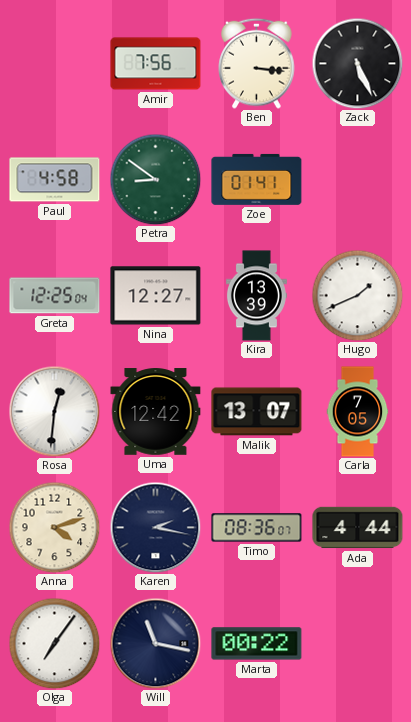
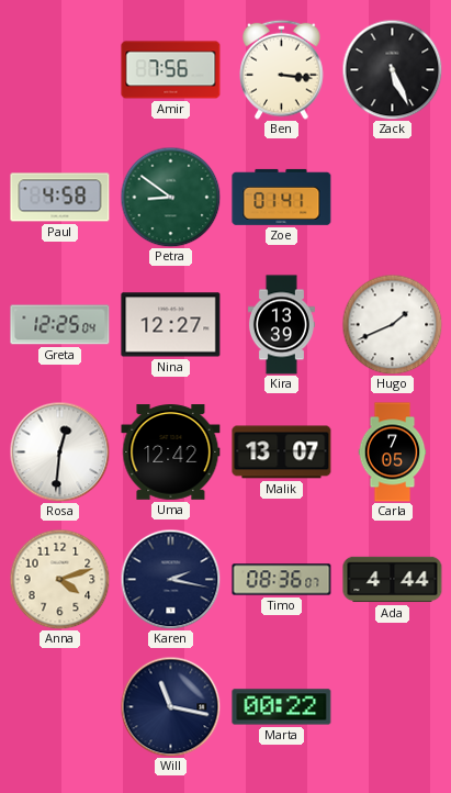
Olga: 7:06 -> none
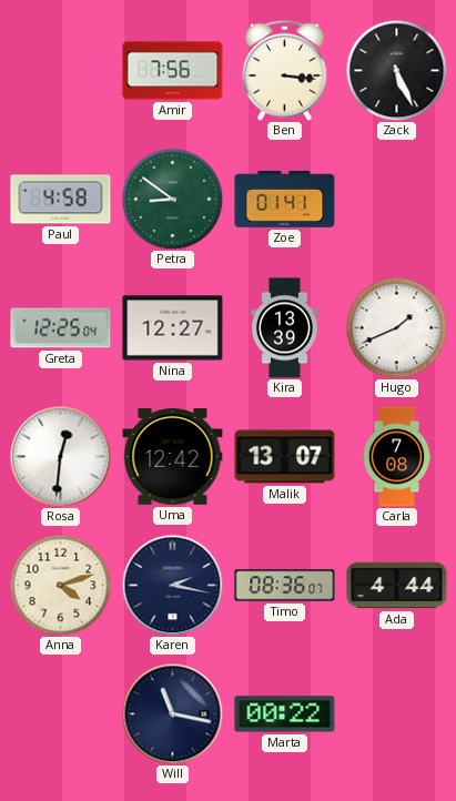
Carla: 7:05 -> 7:08
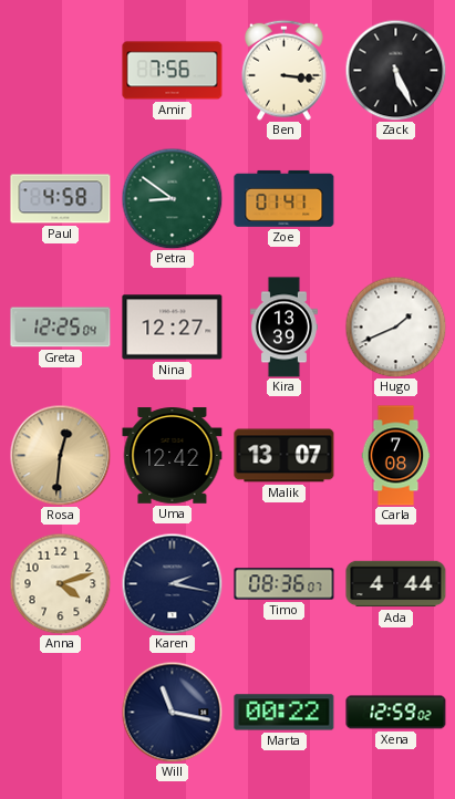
Rosa dial: white -> champagne
Xena: none -> 12:59
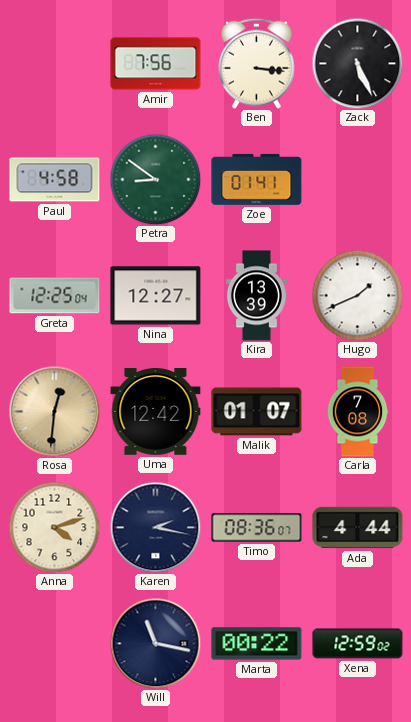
Malik: 13:07 -> 01:07
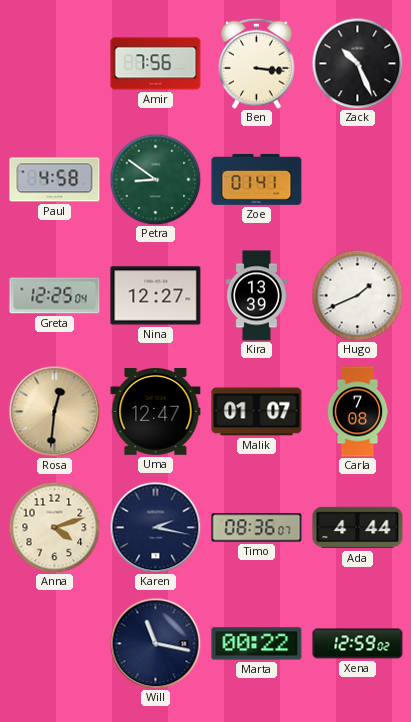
Zack: 5:26 -> 10:26
Uma: 12:42 -> 12:47
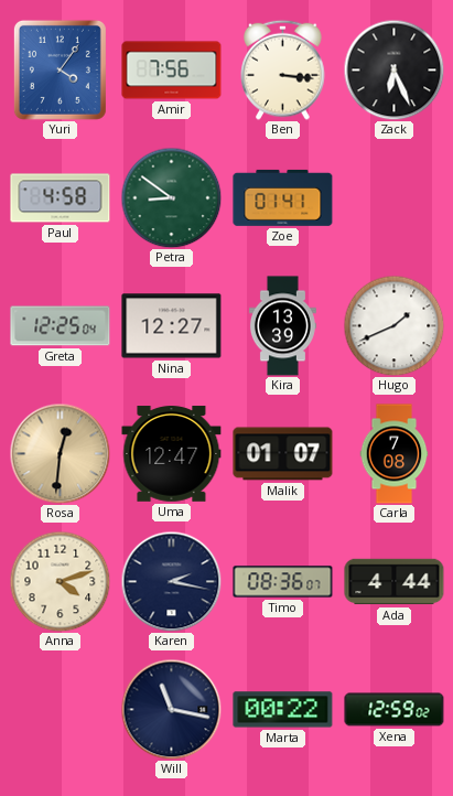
Yuri: none -> 4:06
Zack: 10:26 -> 6:26
